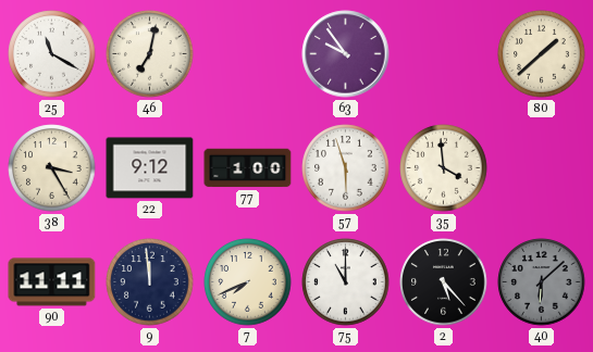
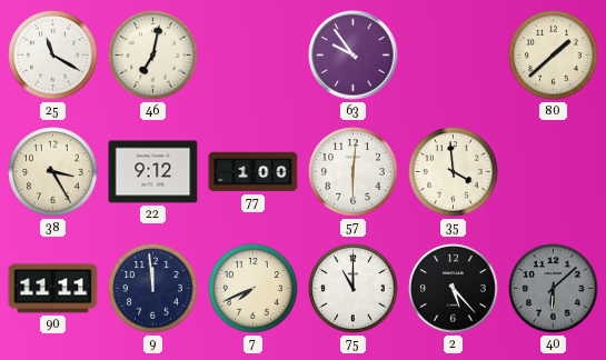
57: 5:57 -> 6:01
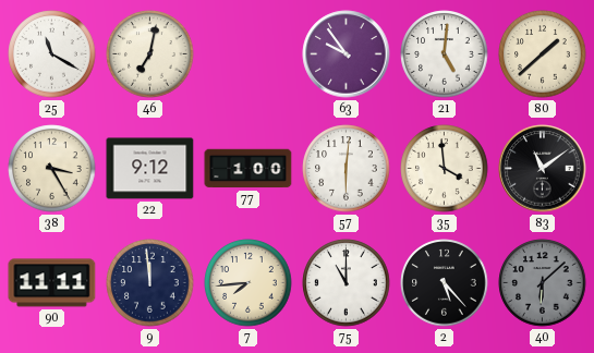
21: none -> 5:01
83: none -> 11:09
7: 7:41 -> 7:44
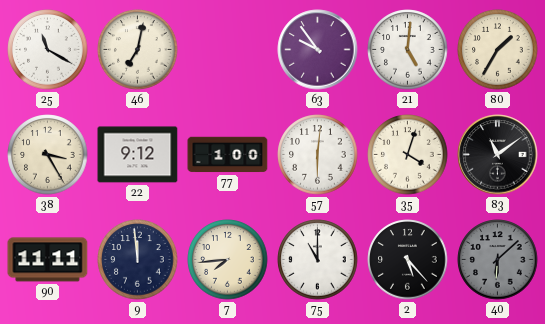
80: 1:38 -> 1:35
35: 3:59 -> 4:03
